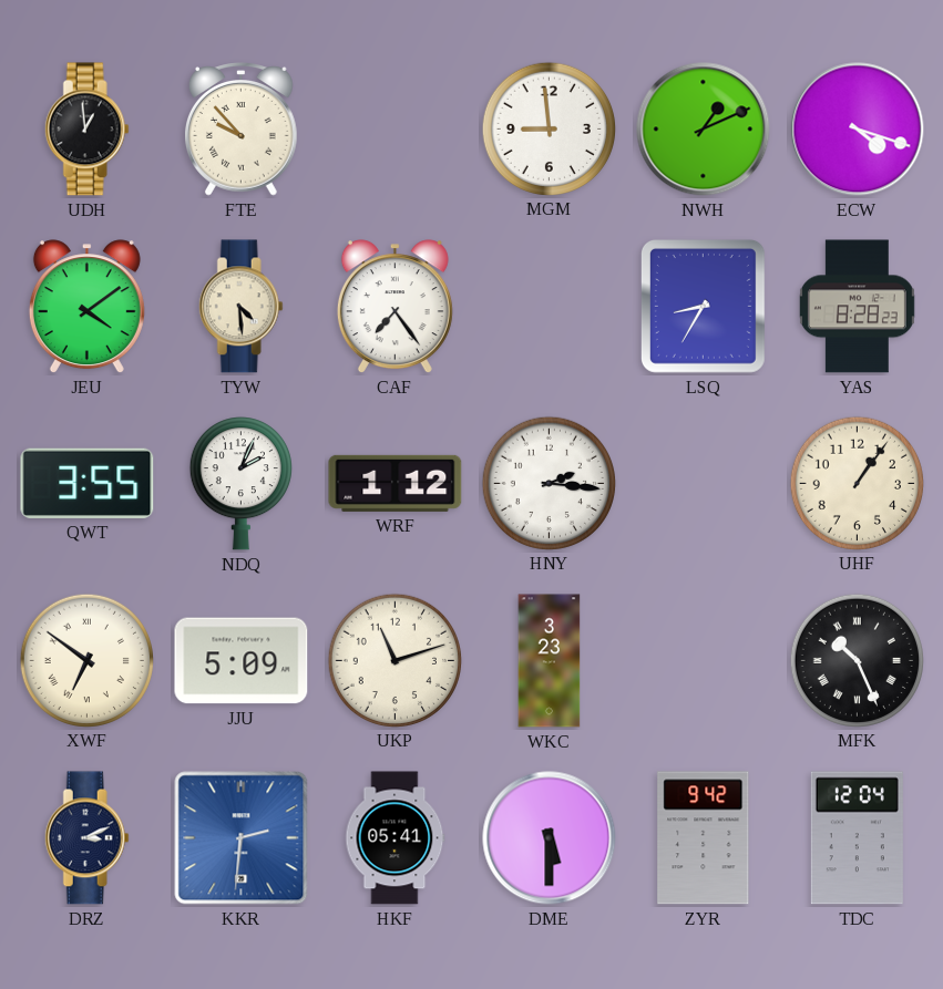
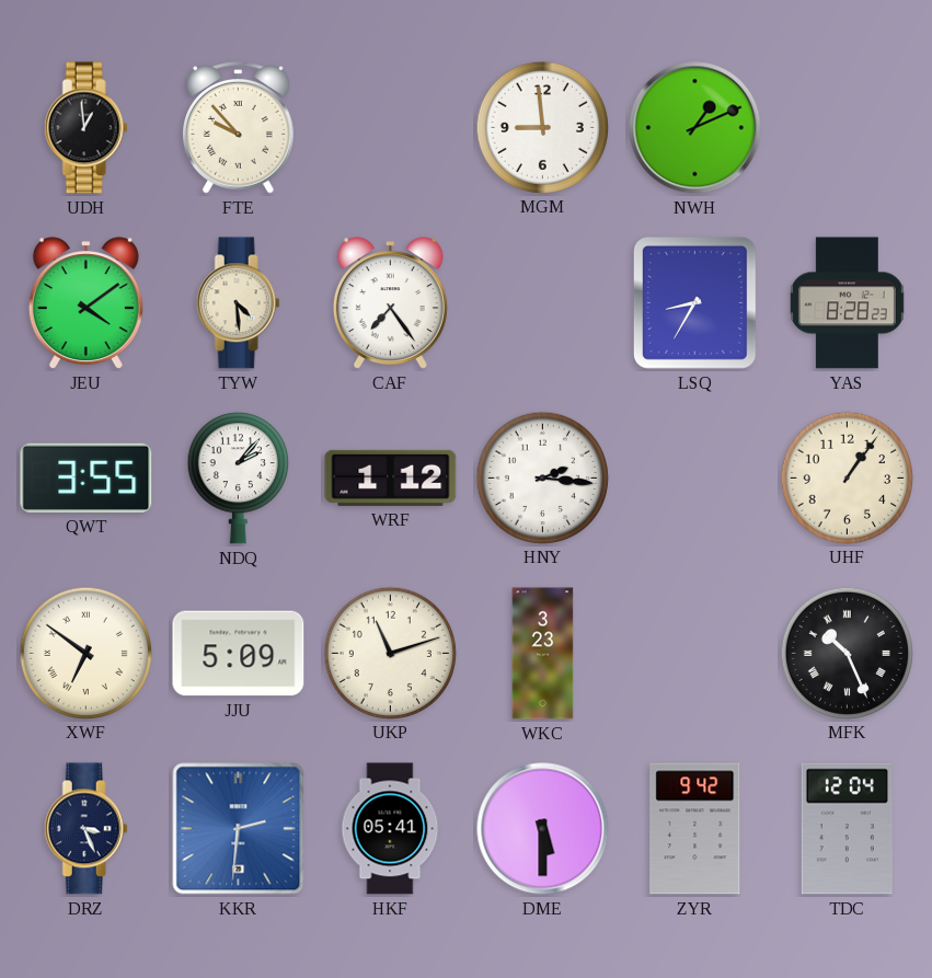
ECW: 4:18 -> none
NDQ: 2:04 -> 2:07
DRZ: 3:11 -> 3:26
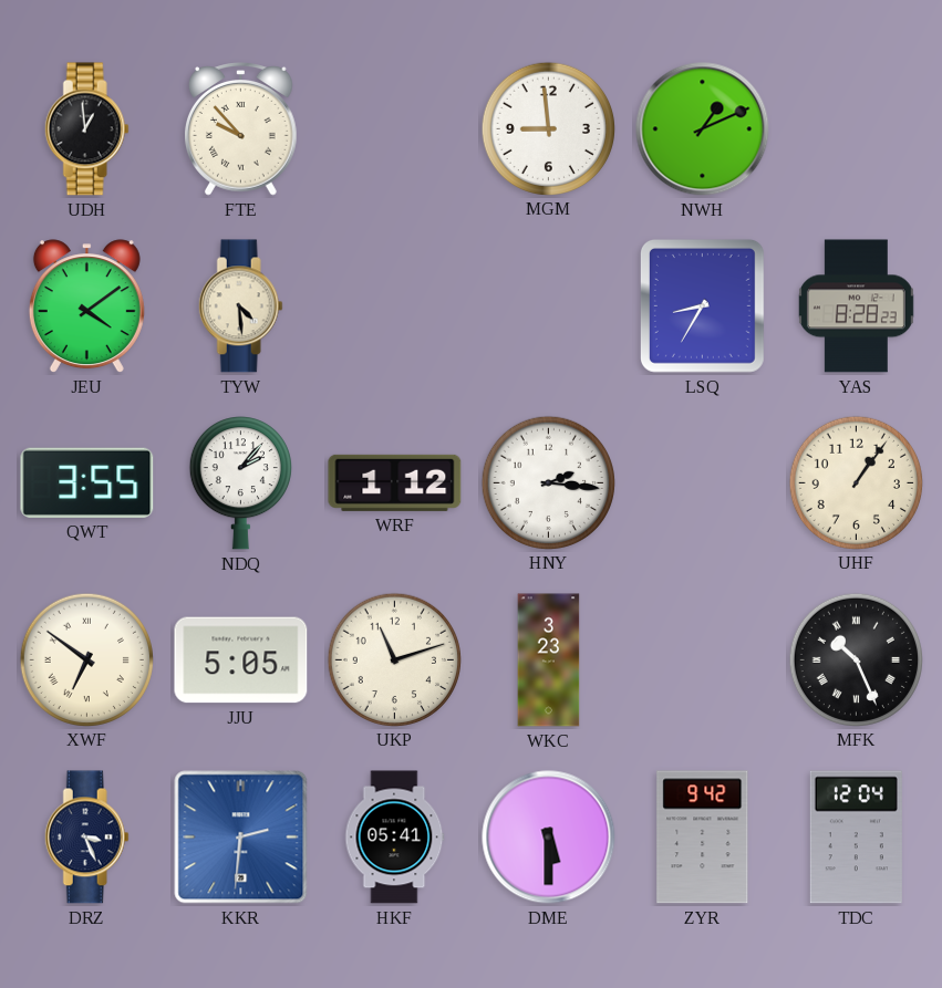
CAF: 7:24 -> none
JJU: 5:09 -> 5:05
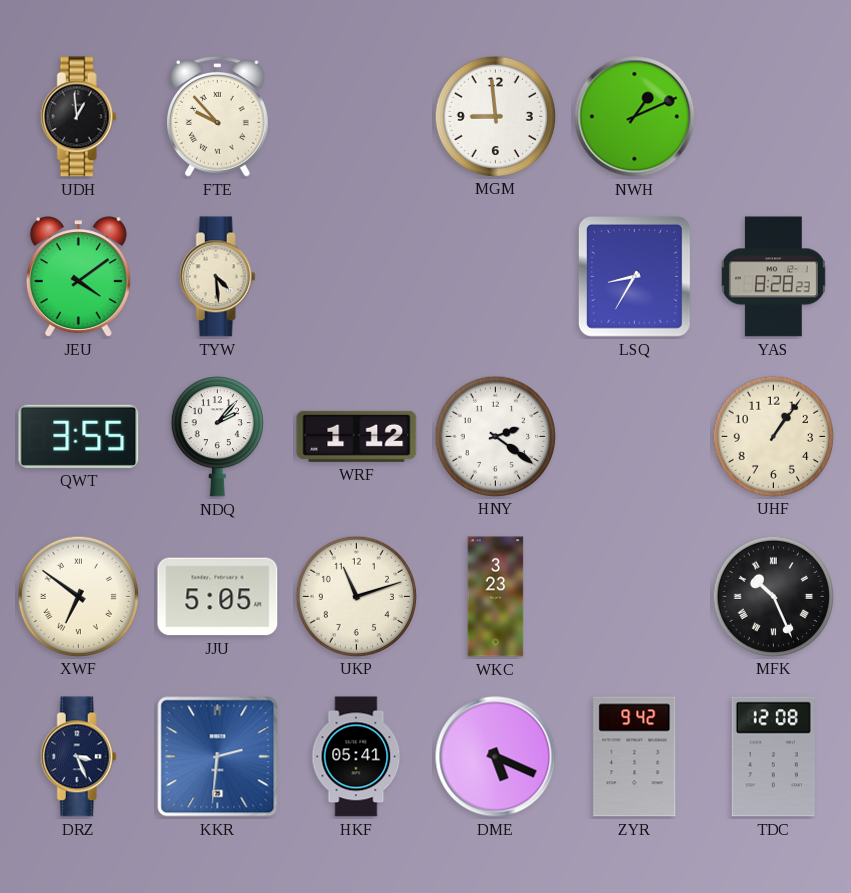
HNY: 2:16 -> 2:21
DME: 5:30 -> 5:19
TDC: 12:04 -> 12:08
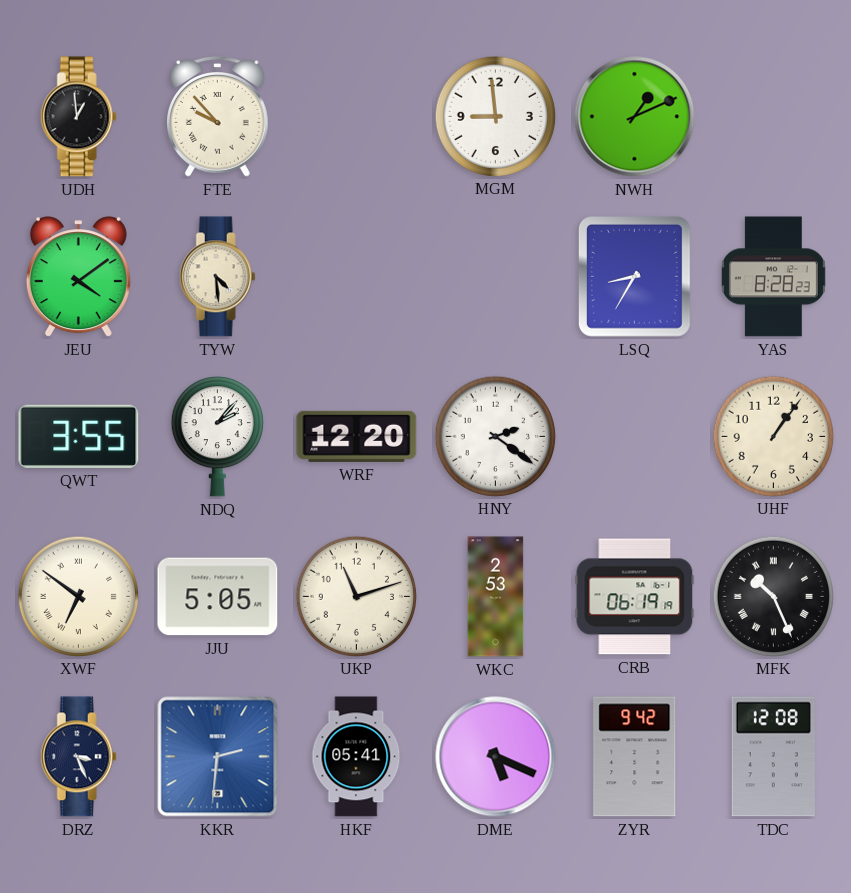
WRF: 1:12 -> 12:20
WKC: 3:23 -> 2:53
CRB: none -> 06:19
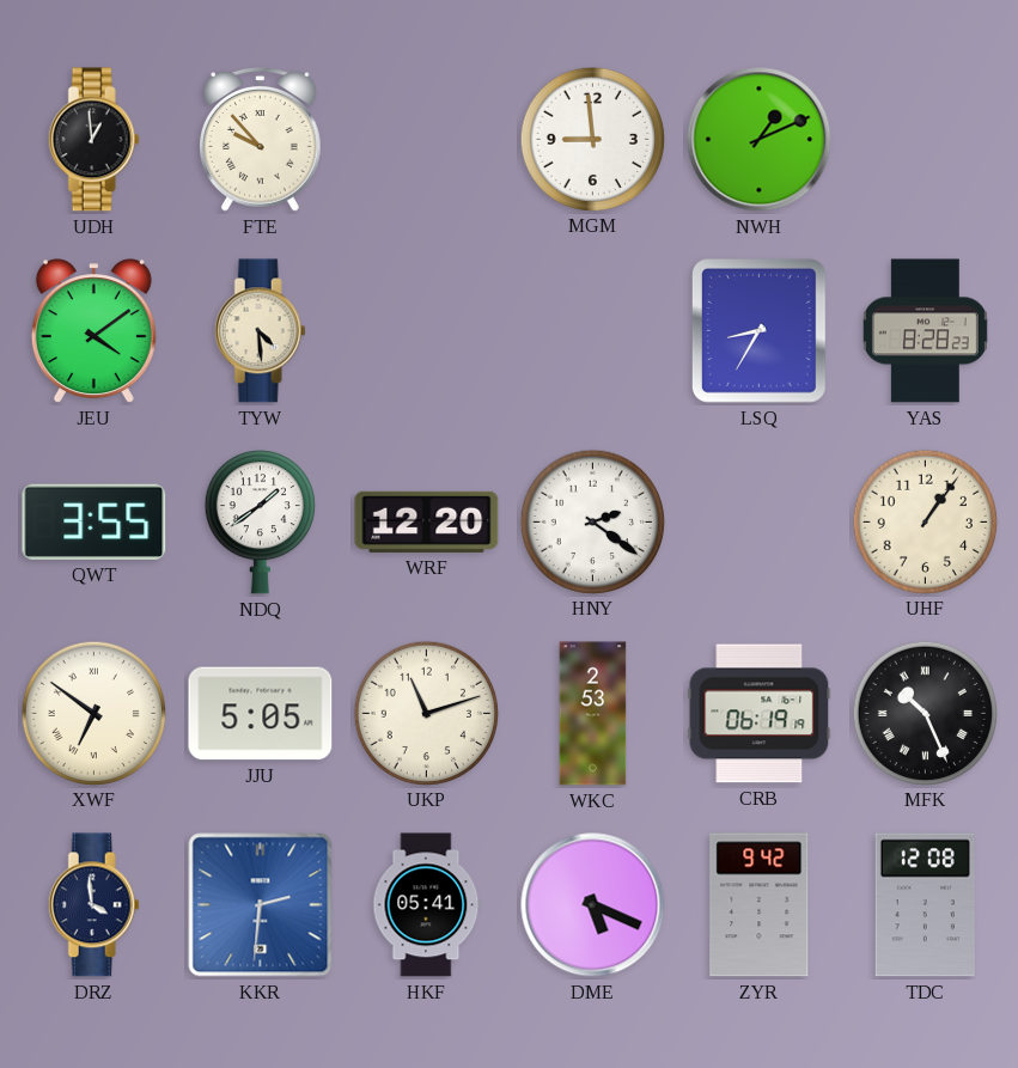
NDQ: 2:07 -> 1:39
DRZ: 3:26 -> 3:59
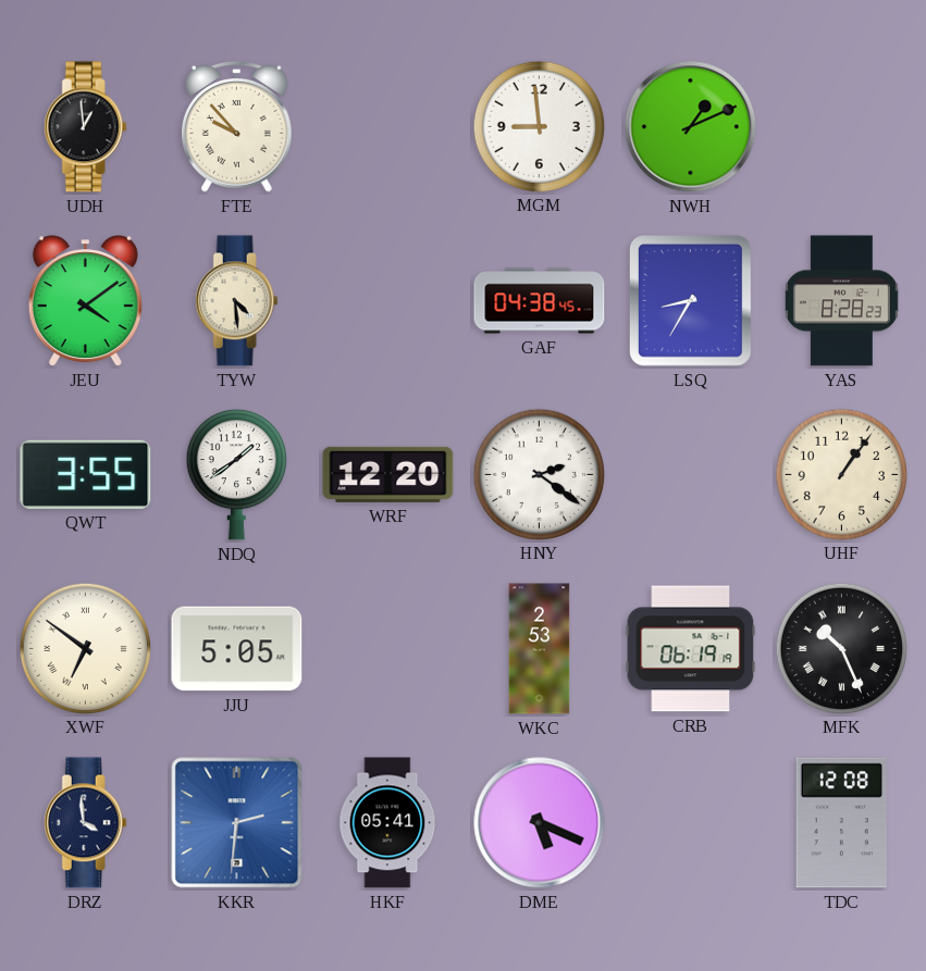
GAF: none -> 04:38
UKP: 11:12 -> none
ZYR: 9:42 -> none
